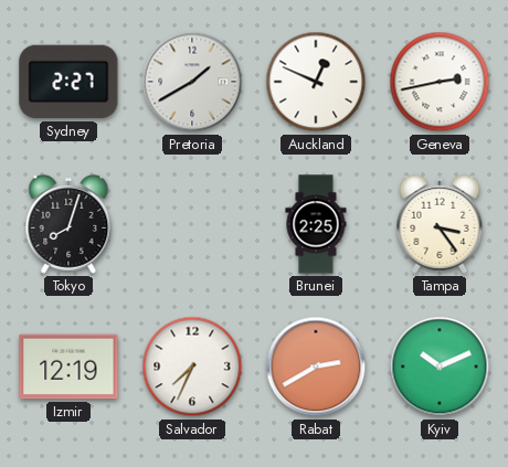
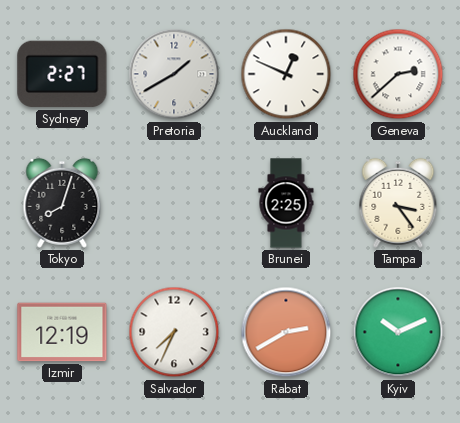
Geneva: 2:43 -> 2:38
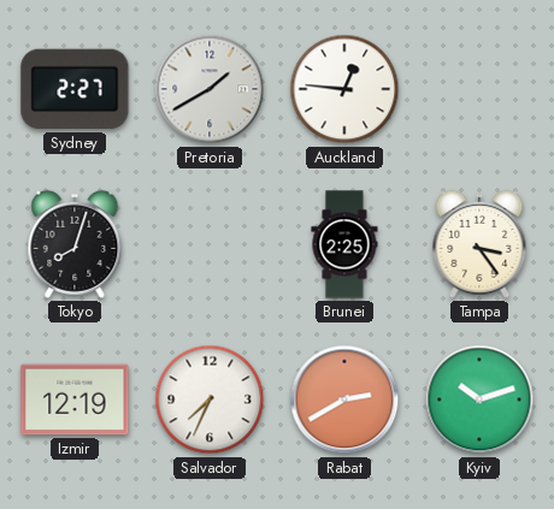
Auckland: 12:49 -> 12:46
Geneva: 2:38 -> none
Kyiv: 10:11 -> 10:12
